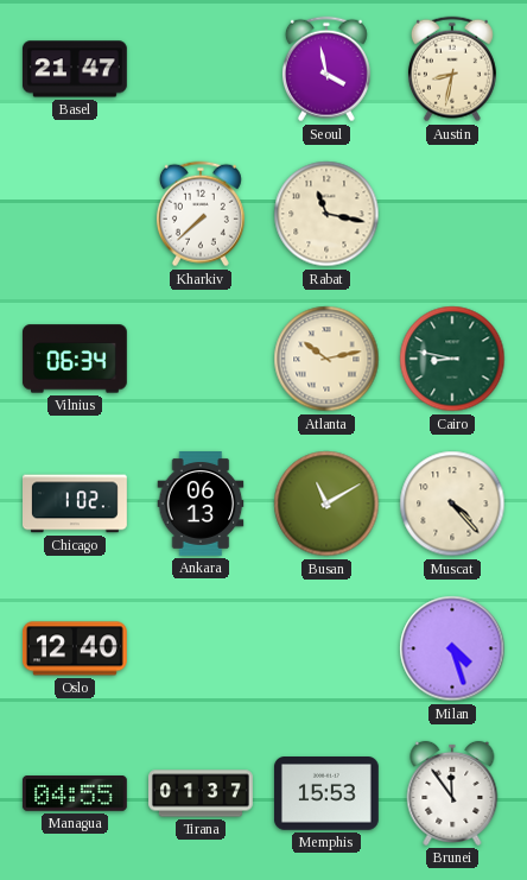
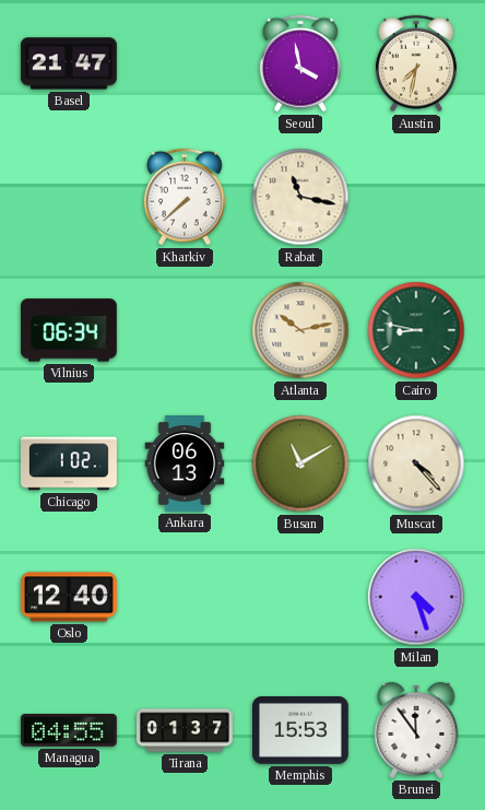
Austin: 8:32 -> 7:32
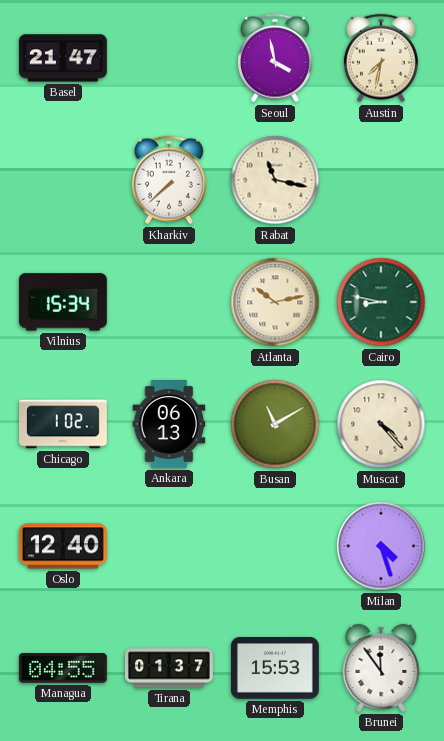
Vilnius: 06:34 -> 15:34
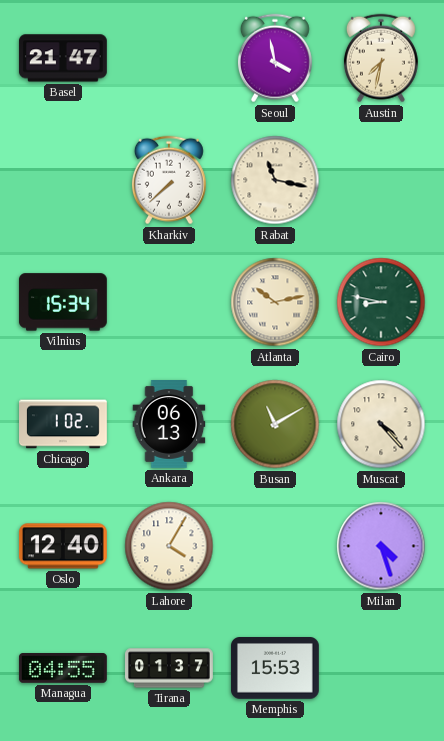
Lahore: none -> 4:05
Brunei: 11:54 -> none
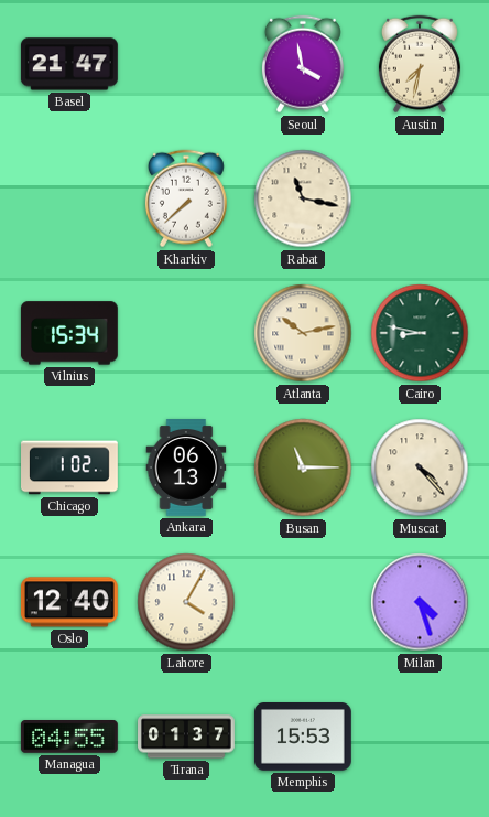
Busan: 11:10 -> 11:15
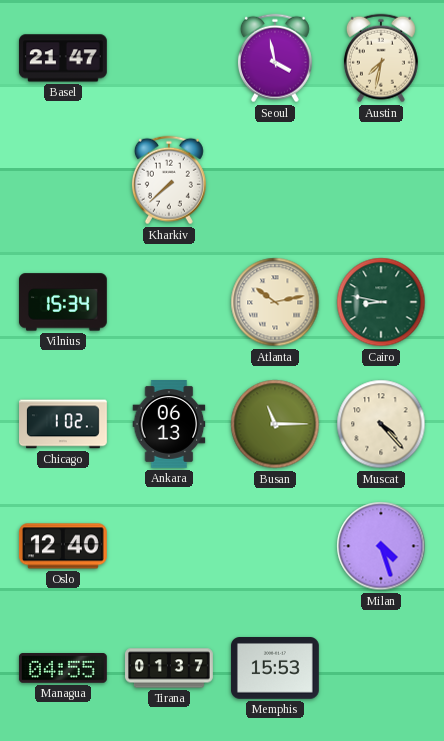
Rabat: 11:17 -> none
Lahore: 4:05 -> none
